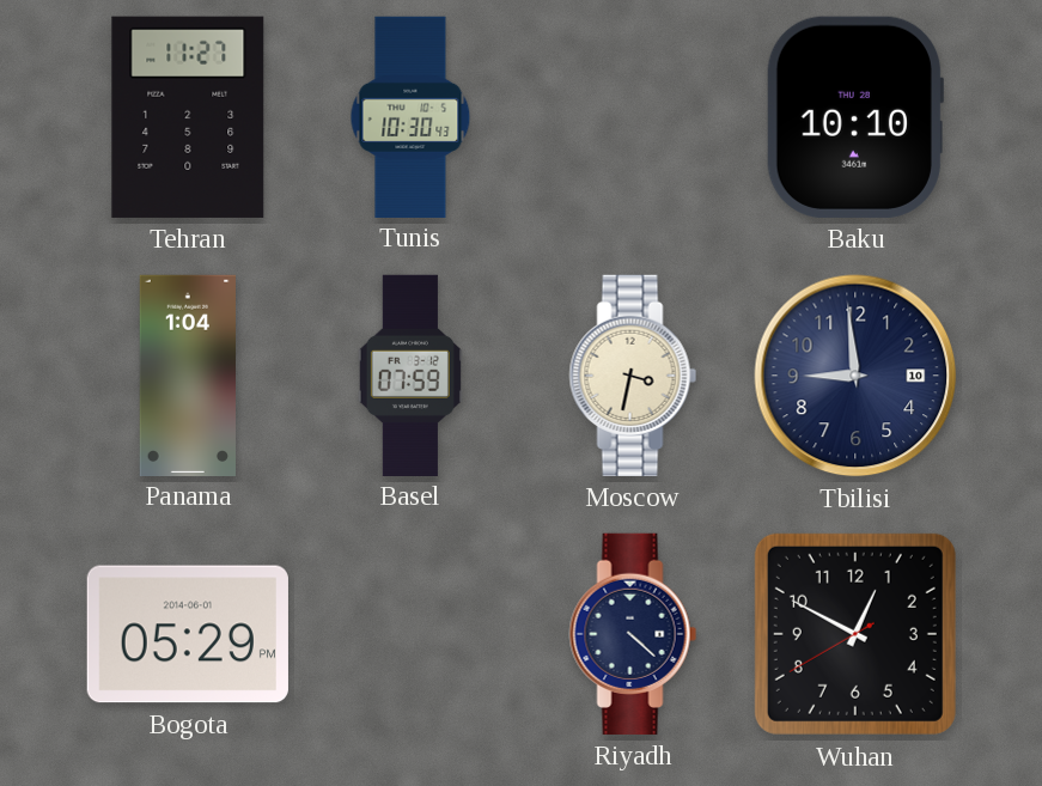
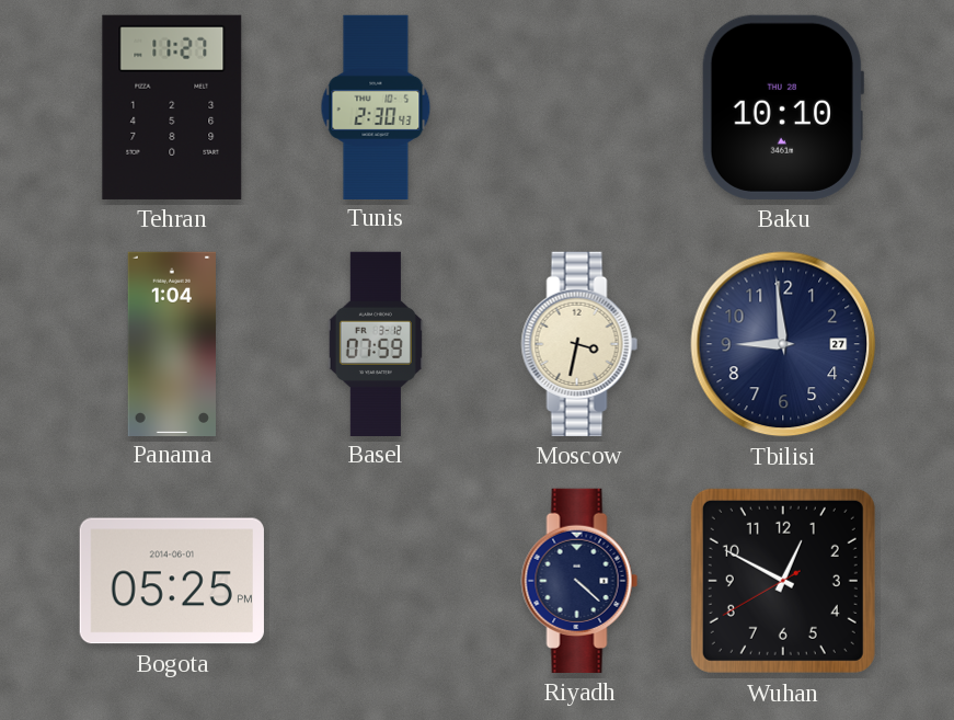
Tunis: 10:30 -> 2:30
Tbilisi date: 10 -> 27
Bogota: 05:29 -> 05:25
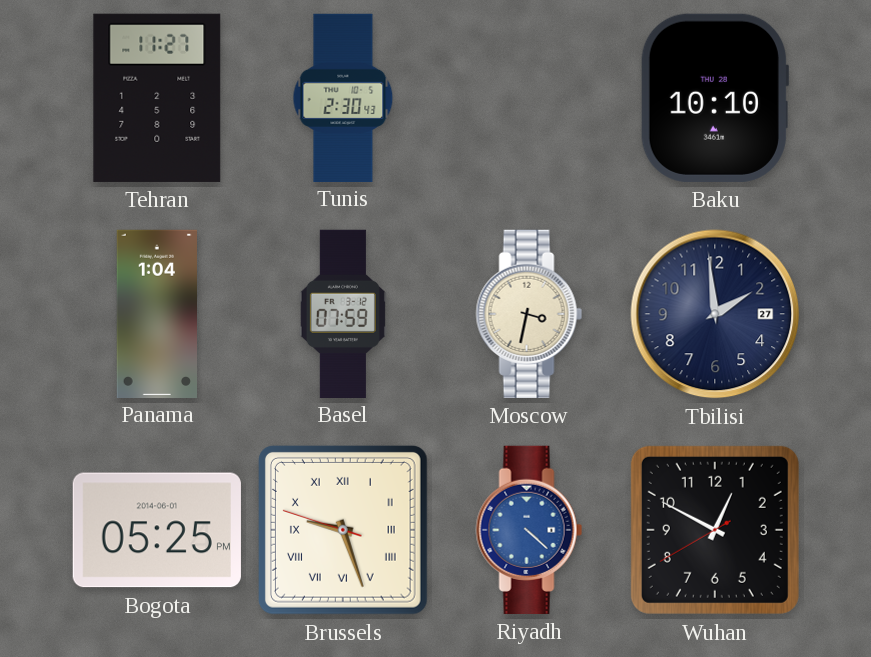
Tbilisi: 8:59 -> 1:59
Brussels: none -> 9:26
Riyadh dial: navy -> blue
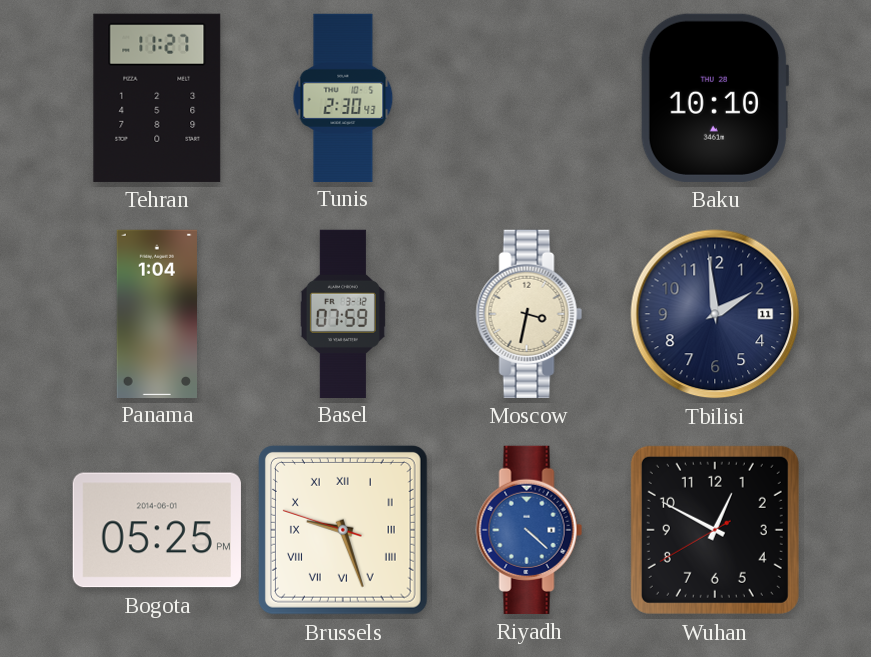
Tbilisi date: 27 -> 11
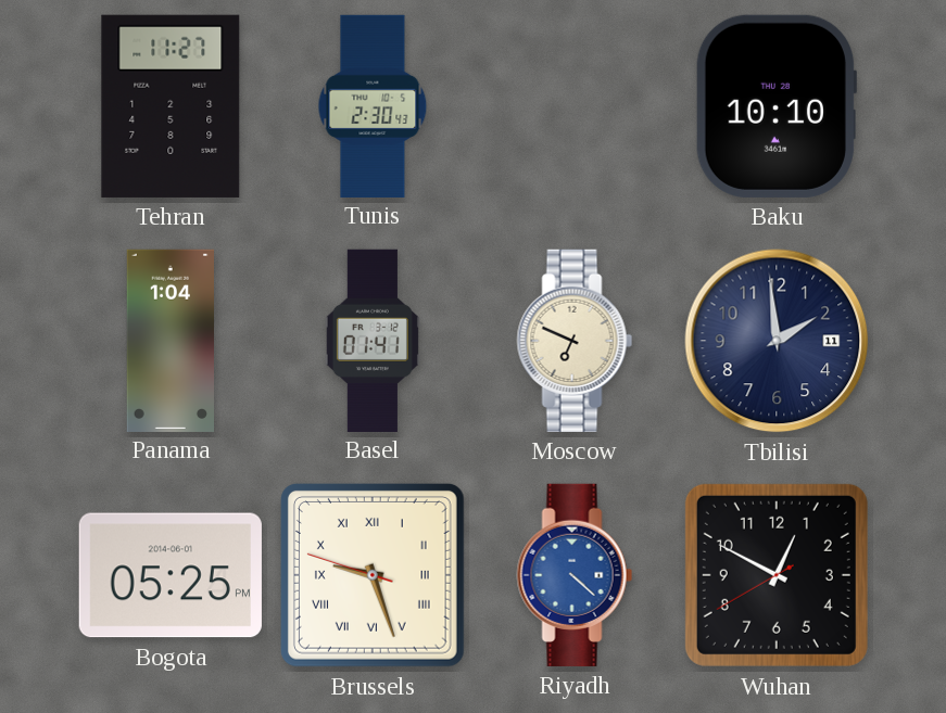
Basel: 07:59 -> 01:41
Moscow: 3:32 -> 6:49
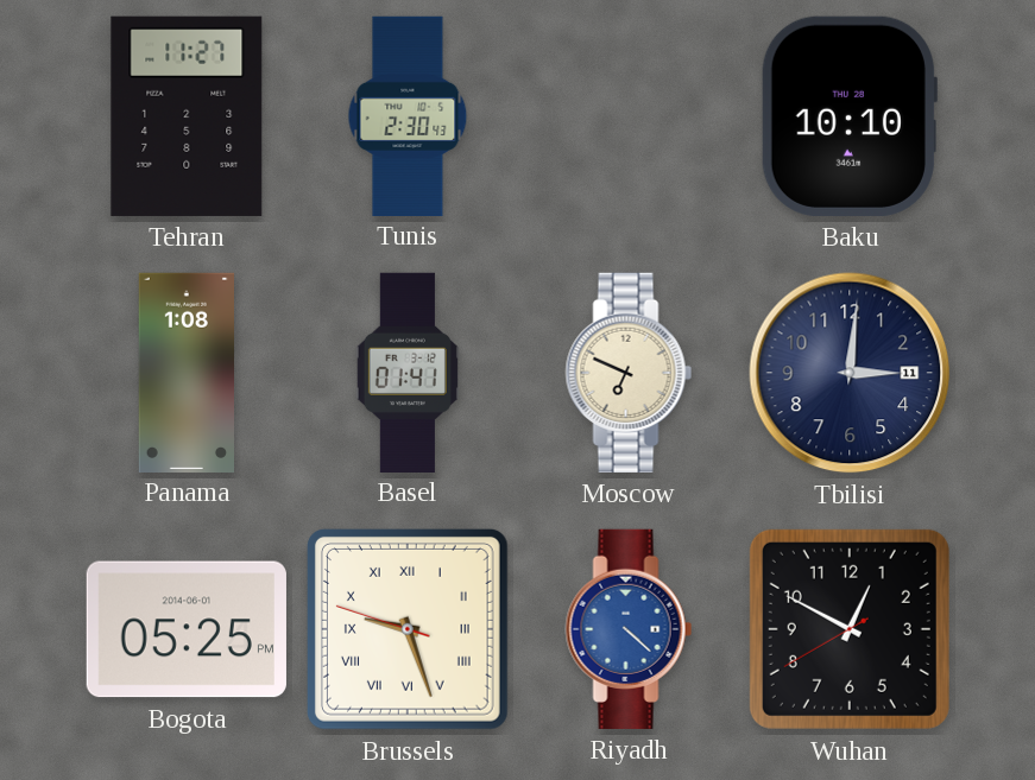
Panama: 1:04 -> 1:08
Tbilisi: 1:59 -> 3:01
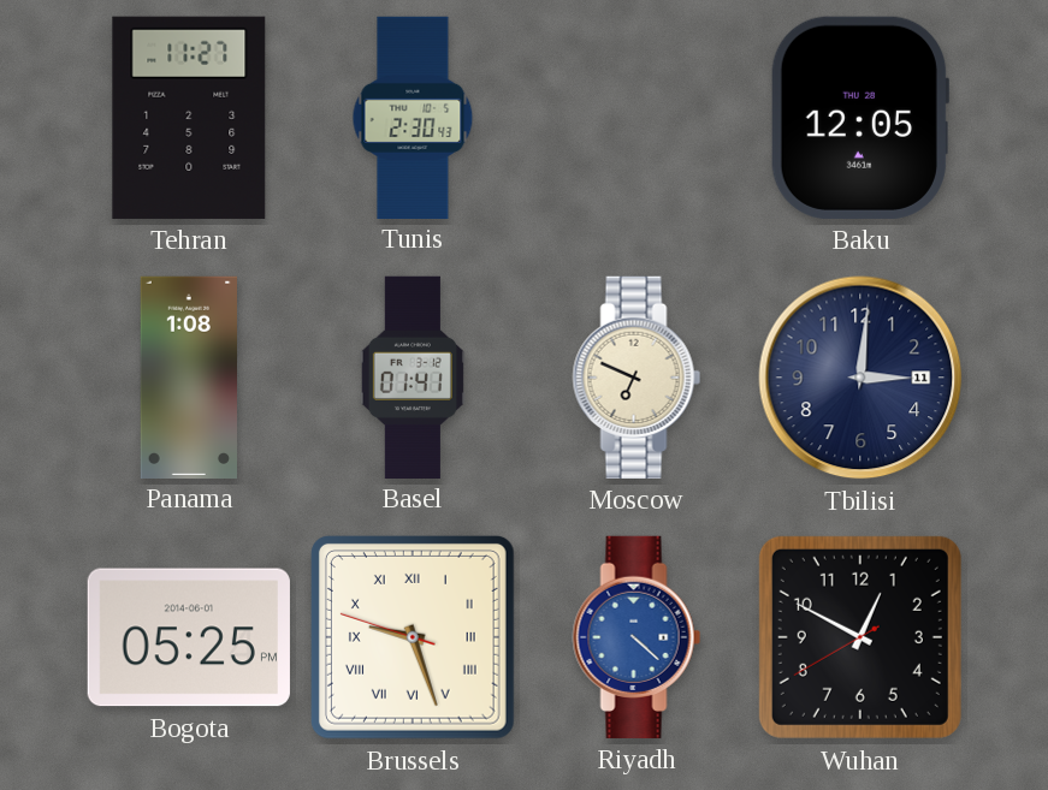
Baku: 10:10 -> 12:05
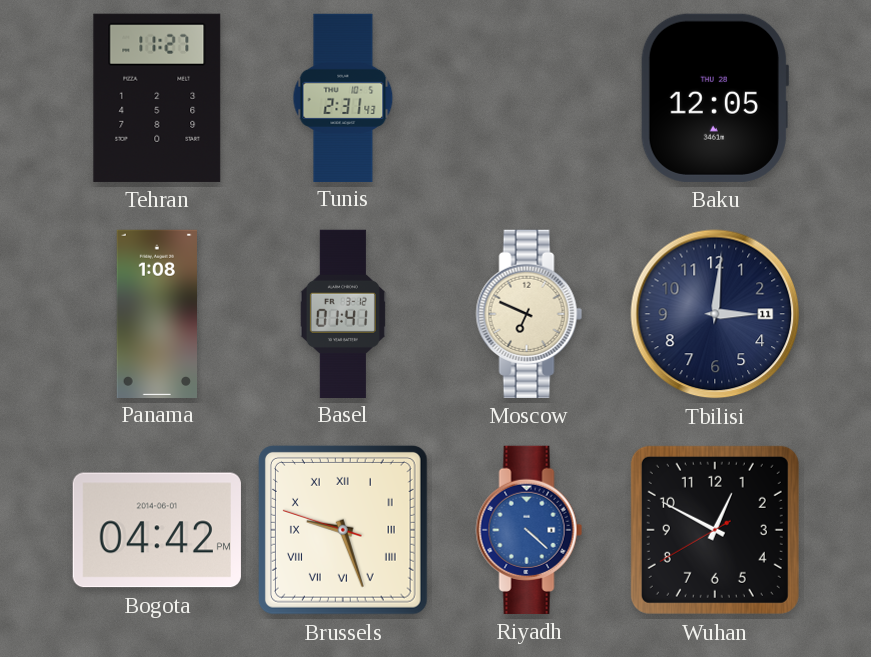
Tunis: 2:30 -> 2:31
Bogota: 05:25 -> 04:42
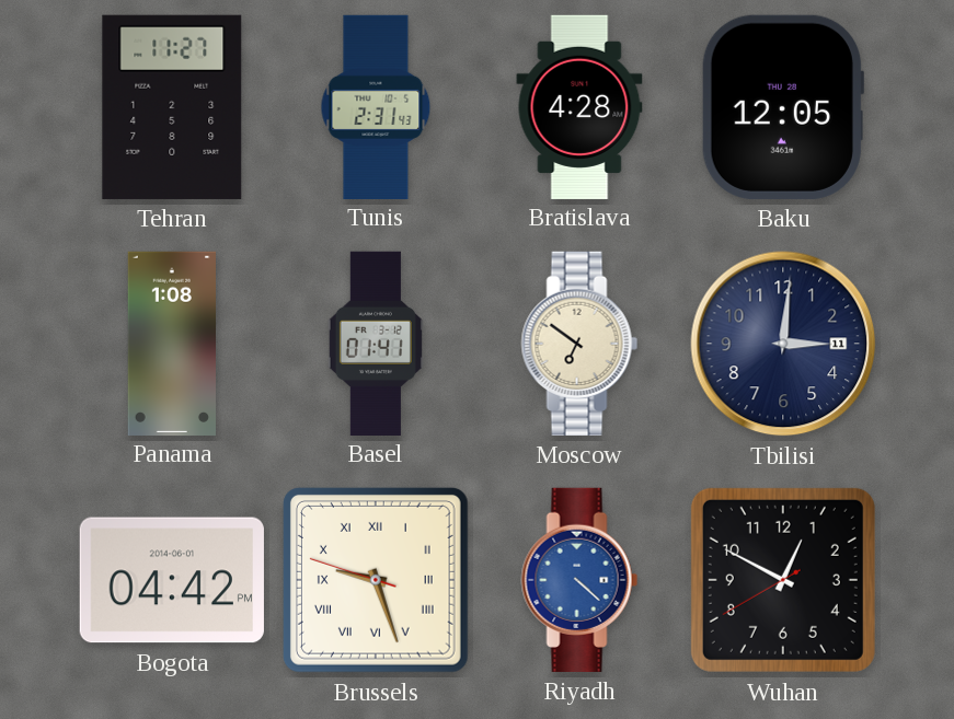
Bratislava: none -> 4:28
Moscow: 6:49 -> 6:51
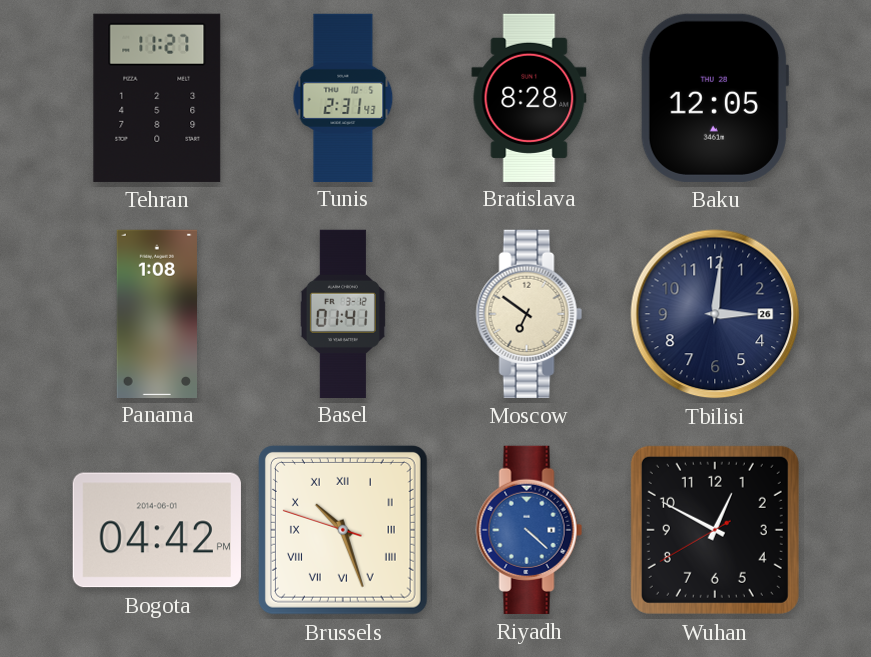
Bratislava: 4:28 -> 8:28
Tbilisi date: 11 -> 26
Brussels: 9:26 -> 10:26
